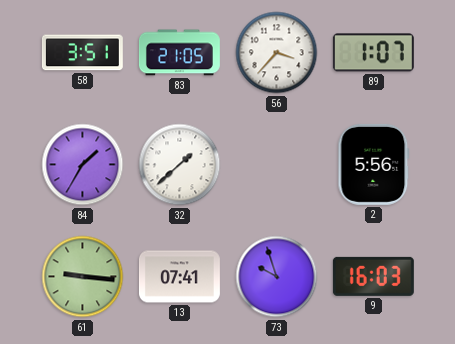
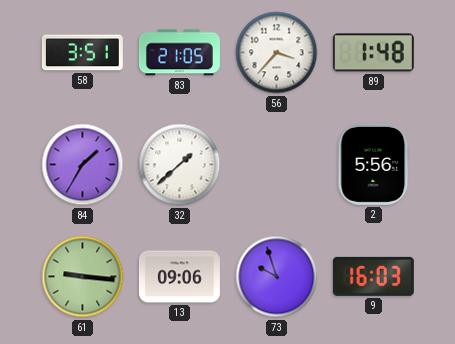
89: 1:07 -> 1:48
13: 07:41 -> 09:06
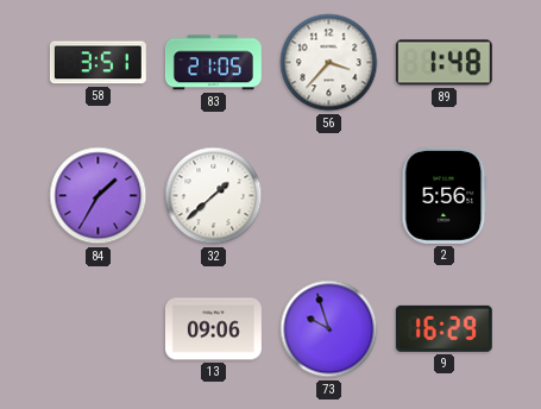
61: 9:16 -> none
9: 16:03 -> 16:29
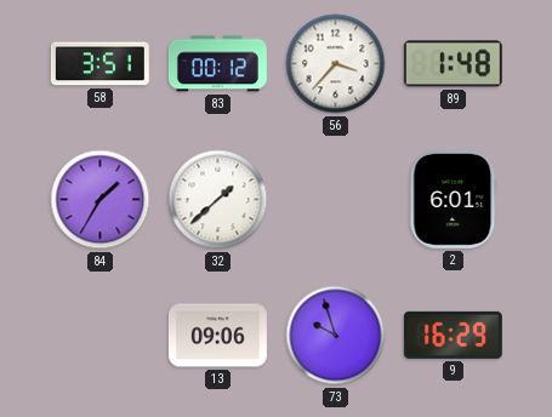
83: 21:05 -> 00:12
2: 5:56 -> 6:01
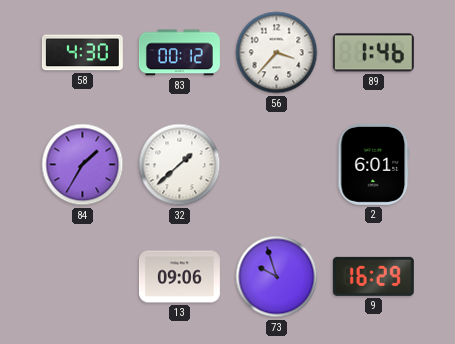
58: 3:51 -> 4:30
89: 1:48 -> 1:46
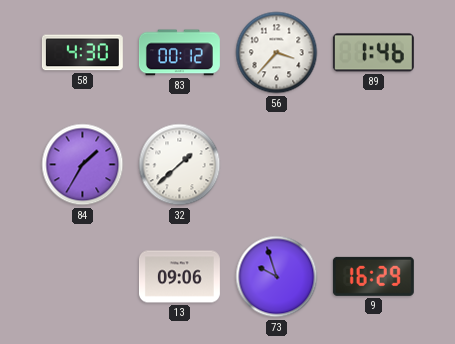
2: 6:01 -> none
